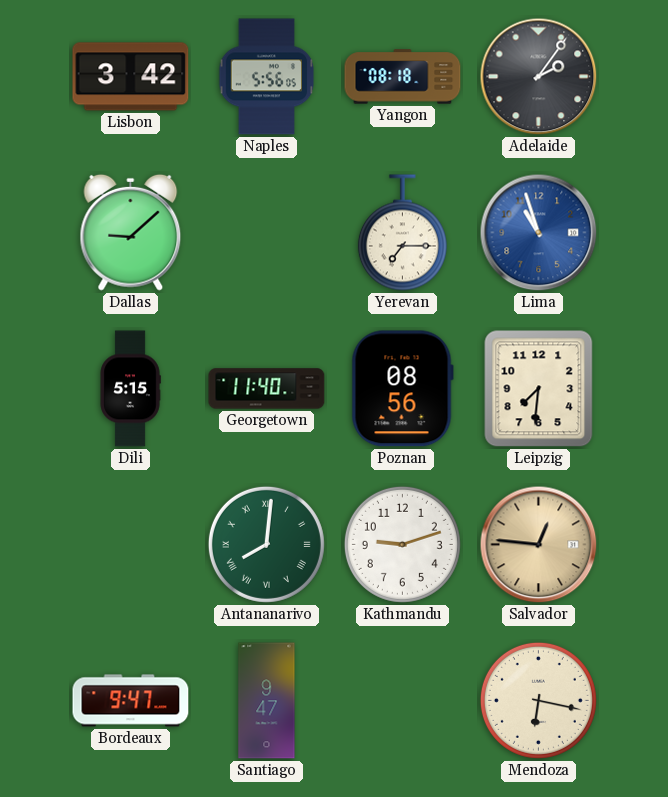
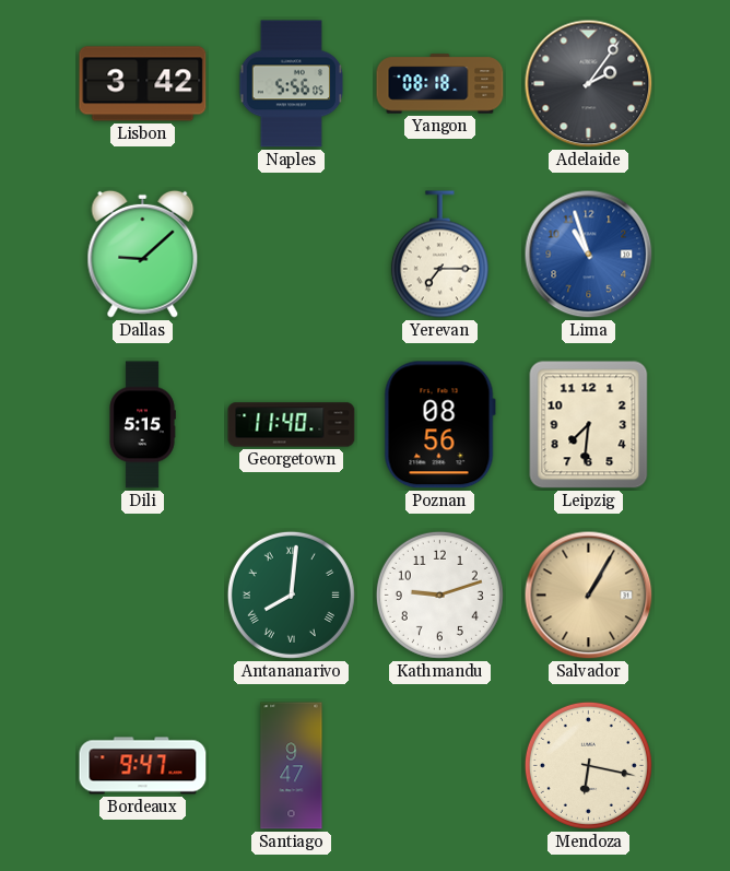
Salvador: 12:46 -> 1:05
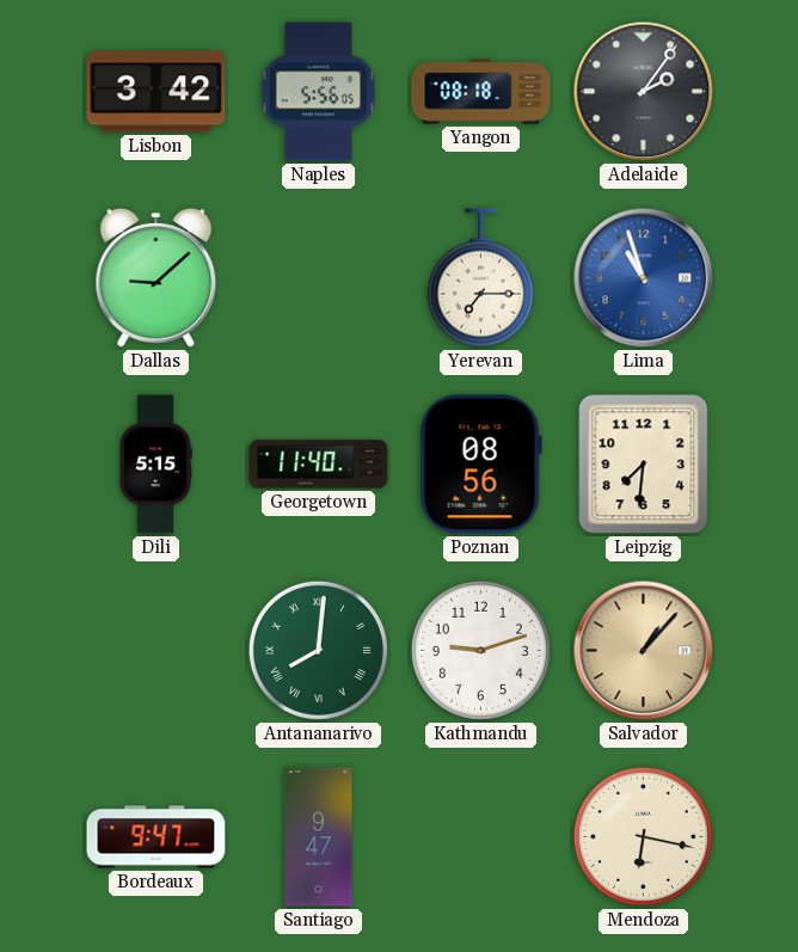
Salvador: 1:05 -> 1:07
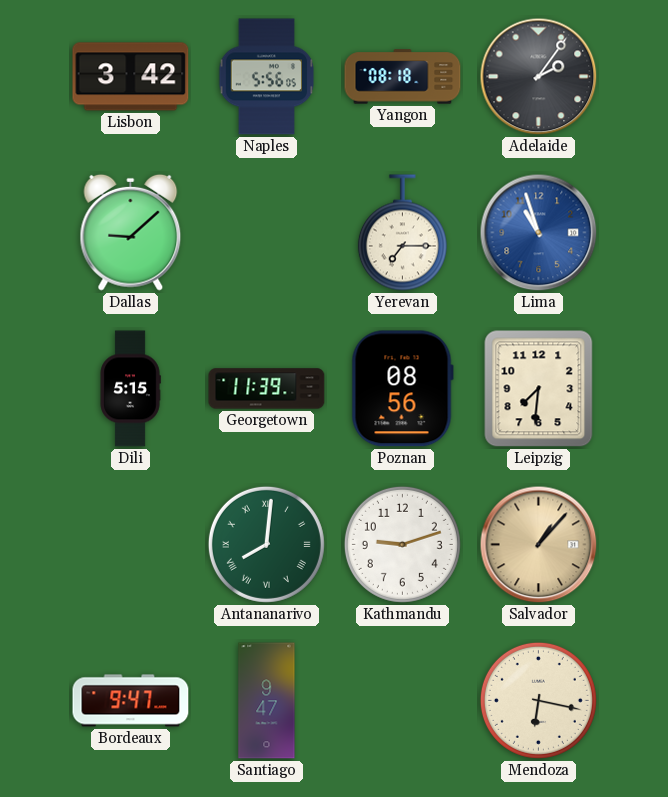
Georgetown: 11:40 -> 11:39
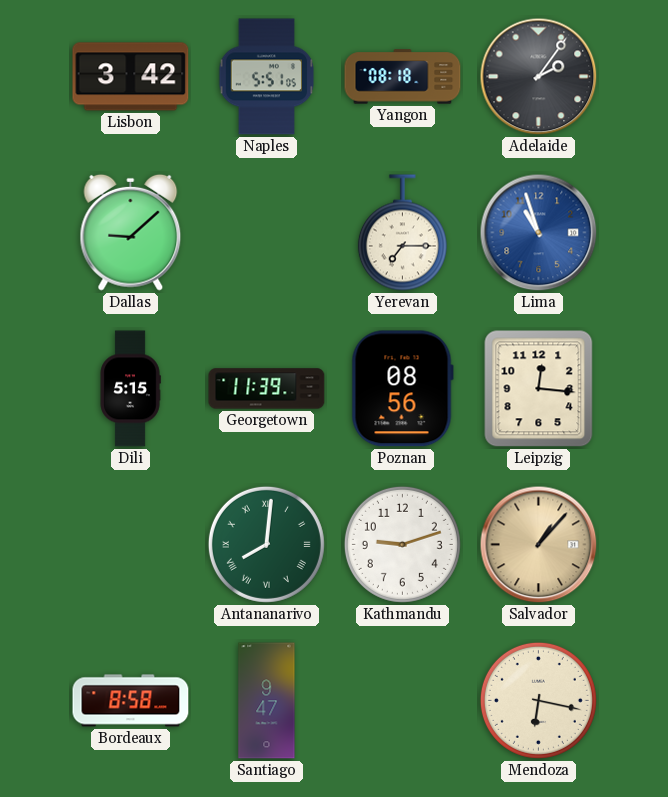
Naples: 5:56 -> 5:51
Leipzig: 7:31 -> 12:16
Bordeaux: 9:47 -> 8:58
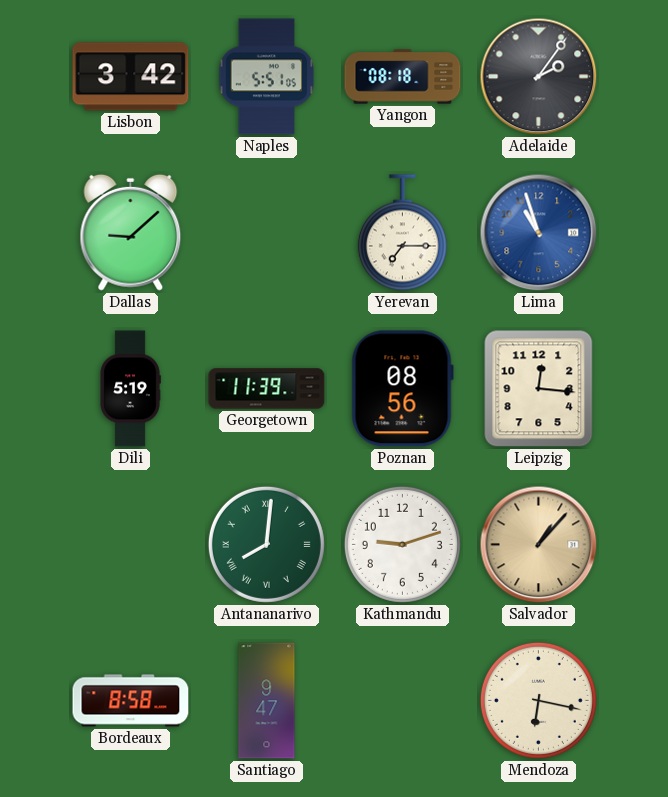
Dili: 5:15 -> 5:19
